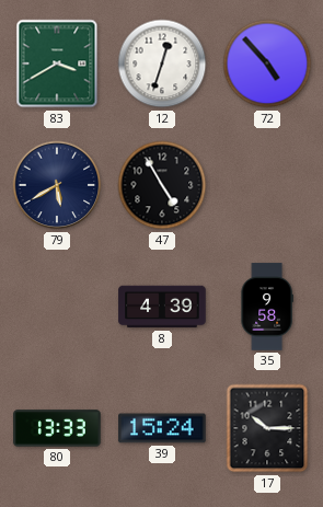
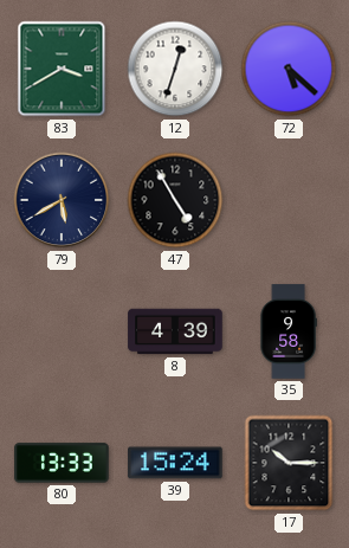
72: 4:53 -> 5:22
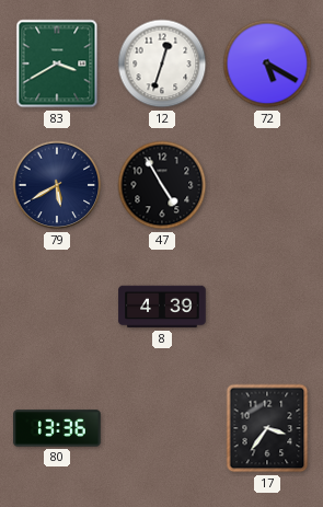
72: 5:22 -> 5:20
35: 9:58 -> none
80: 13:33 -> 13:36
39: 15:24 -> none
17: 10:15 -> 3:36
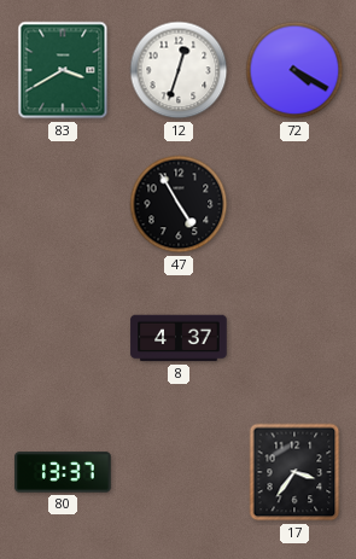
72: 5:20 -> 4:20
79: 5:40 -> none
8: 4:39 -> 4:37
80: 13:36 -> 13:37
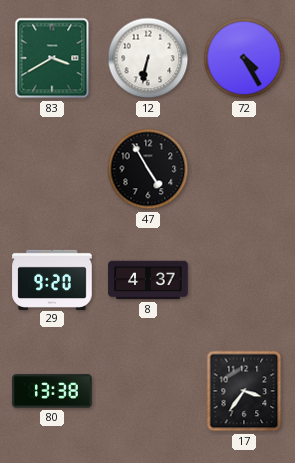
12: 12:33 -> 6:32
72: 4:20 -> 4:25
29: none -> 9:20
80: 13:37 -> 13:38
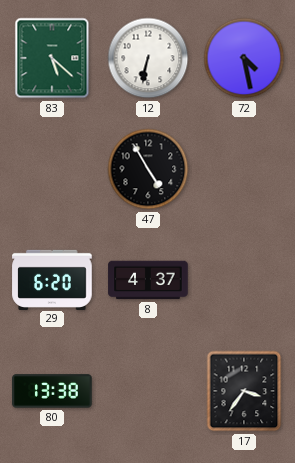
83: 3:40 -> 5:22
72: 4:25 -> 4:28
29: 9:20 -> 6:20
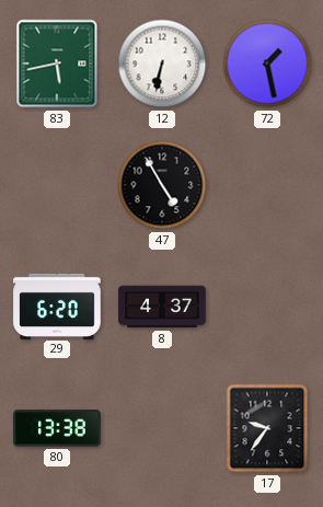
83: 5:22 -> 5:43
72: 4:28 -> 1:28
17: 3:36 -> 9:36
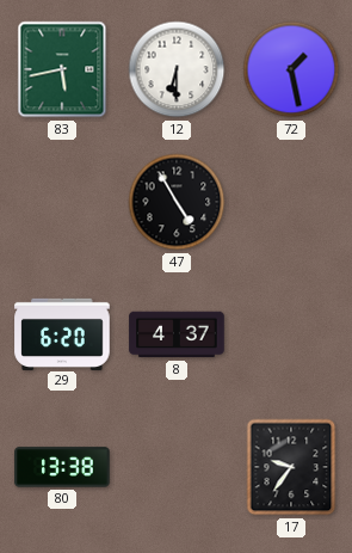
12: 6:32 -> 6:30
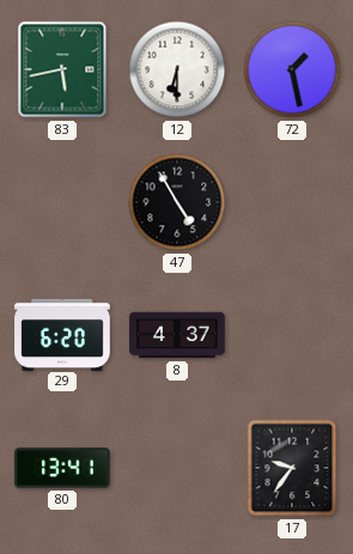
80: 13:38 -> 13:41
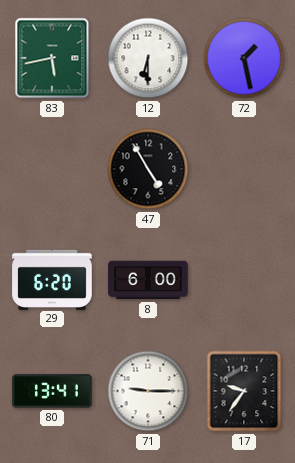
8: 4:37 -> 6:00
71: none -> 9:15
